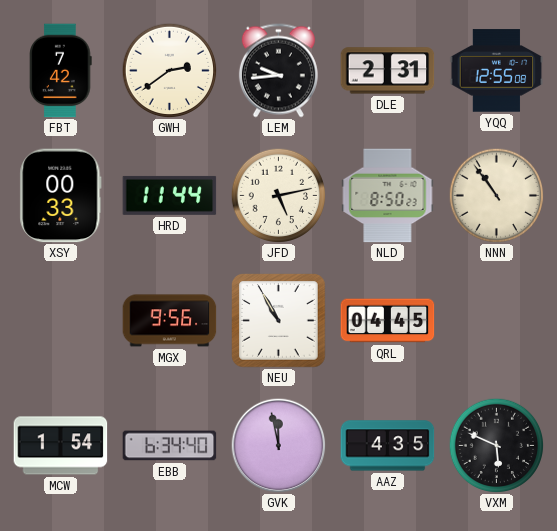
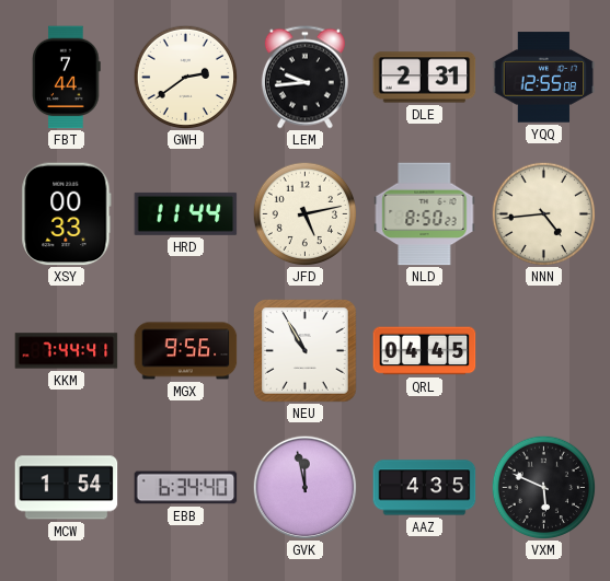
FBT: 7:42 -> 7:44
NNN: 10:54 -> 4:44
KKM: none -> 7:44
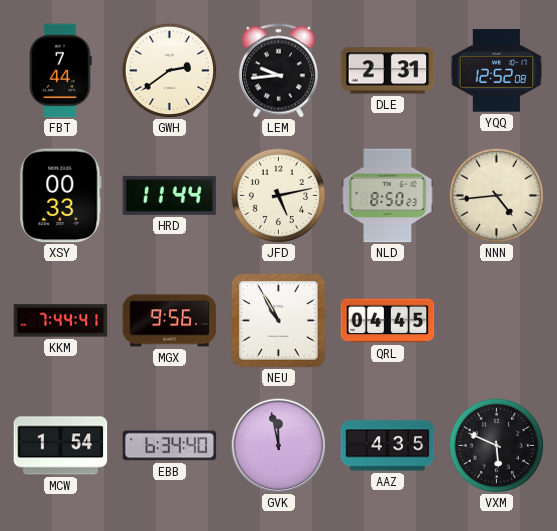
YQQ: 12:55 -> 12:52
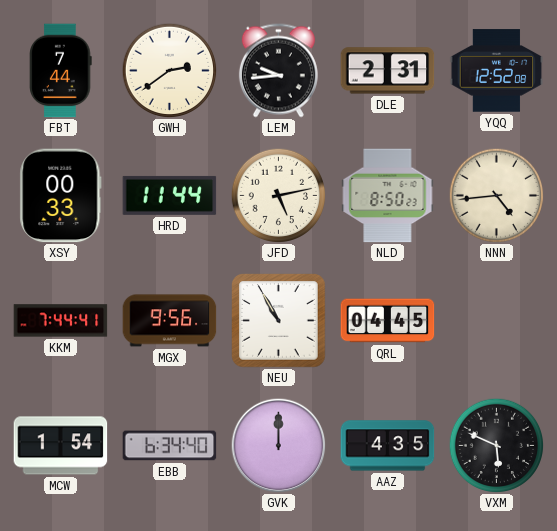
GVK: 11:58 -> 12:00
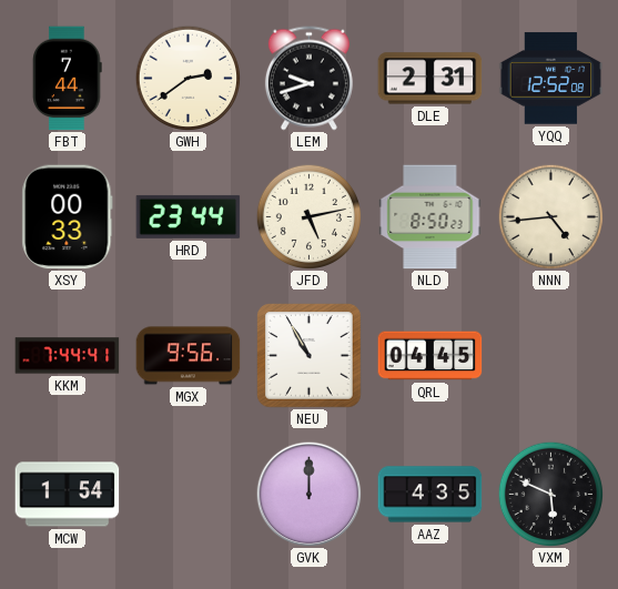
LEM: 9:44 -> 9:42
HRD: 11:44 -> 23:44
EBB: 6:34 -> none
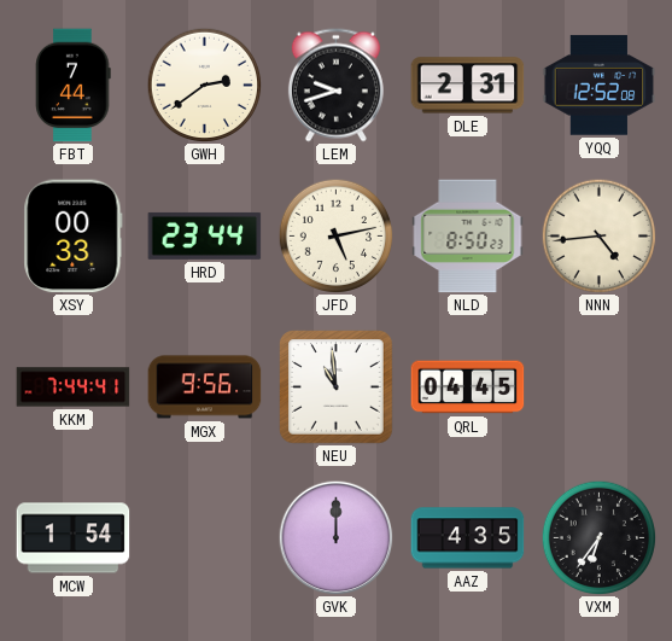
NEU: 10:55 -> 10:59
VXM: 5:49 -> 6:36
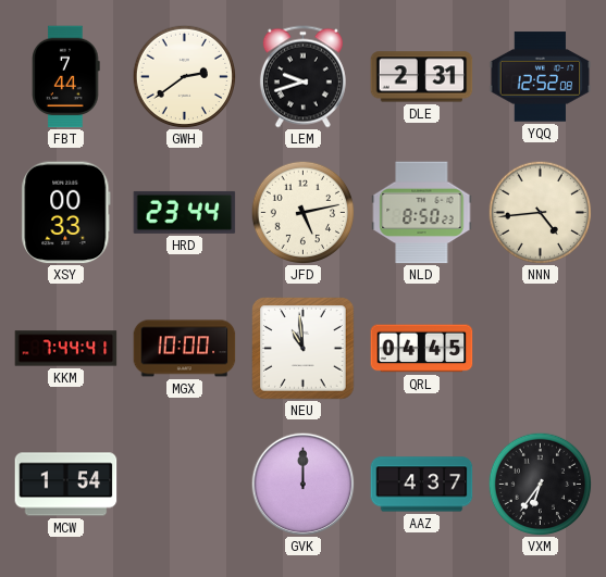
MGX: 9:56 -> 10:00
AAZ: 4:35 -> 4:37
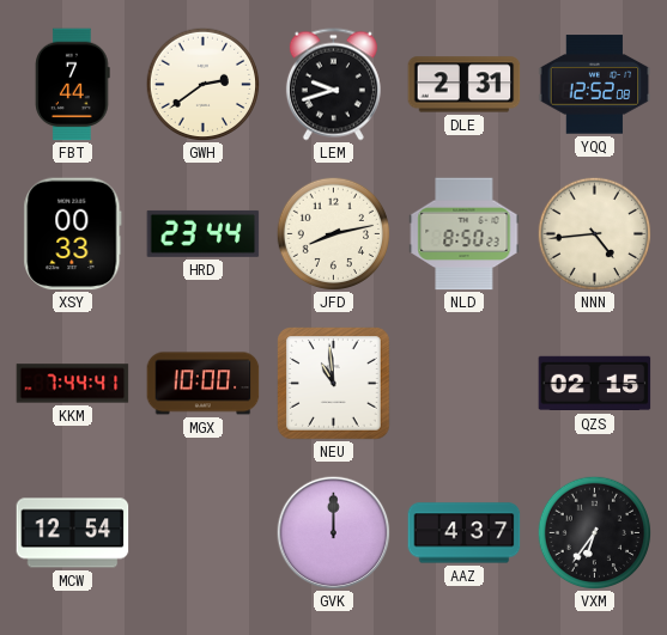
JFD: 5:13 -> 8:13
QRL: 04:45 -> none
QZS: none -> 02:15
MCW: 1:54 -> 12:54
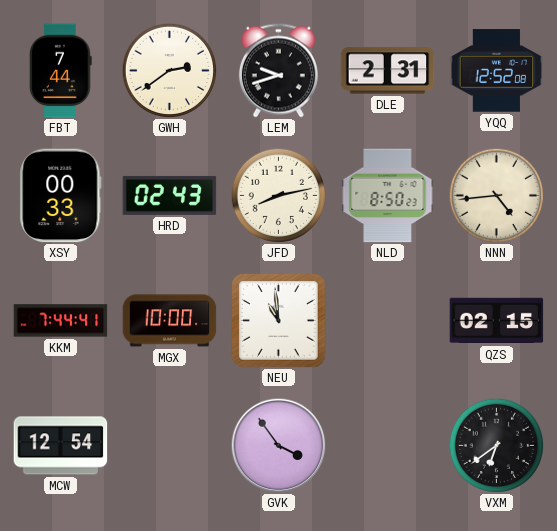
HRD: 23:44 -> 02:43
GVK: 12:00 -> 3:54
AAZ: 4:37 -> none
VXM: 6:36 -> 6:39
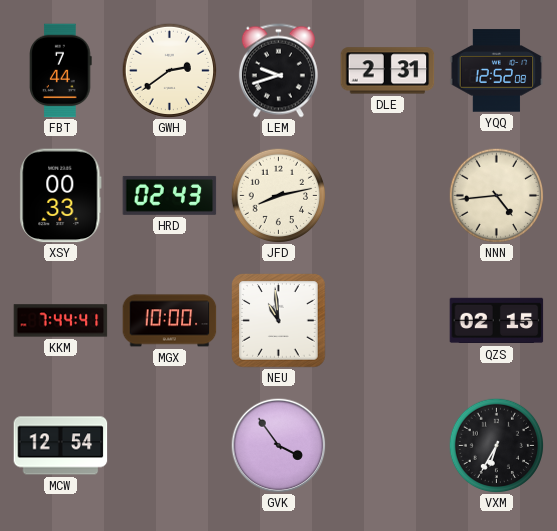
NLD: 8:50 -> none
VXM: 6:39 -> 6:35
